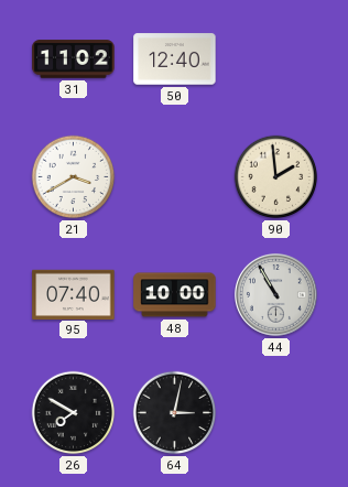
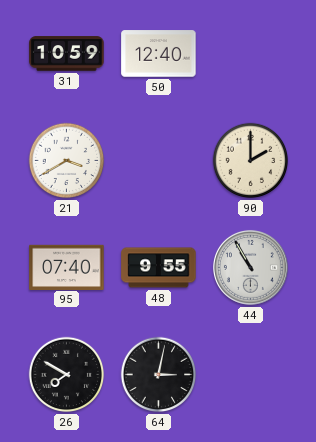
31: 11:02 -> 10:59
90: 1:59 -> 2:00
48: 10:00 -> 9:55
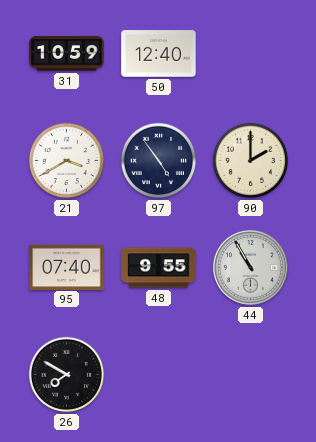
97: none -> 4:54
64: 3:02 -> none
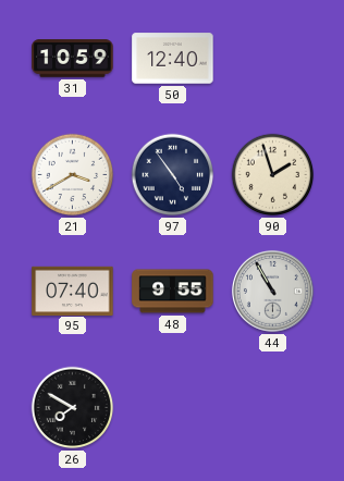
90: 2:00 -> 1:57
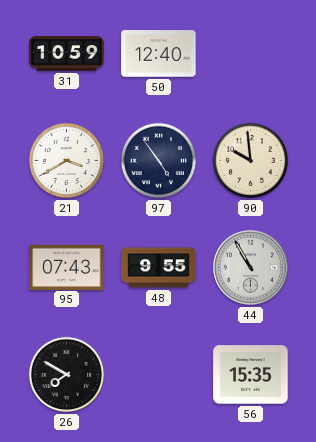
90: 1:57 -> 9:59
95: 07:40 -> 07:43
56: none -> 15:35
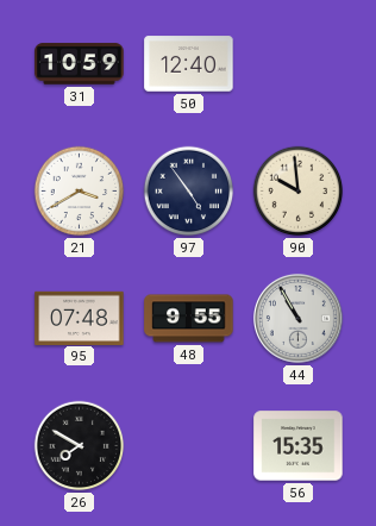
95: 07:43 -> 07:48
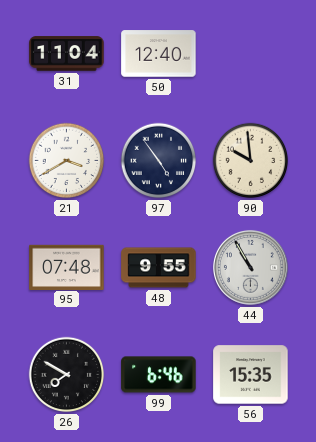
31: 10:59 -> 11:04
99: none -> 6:46
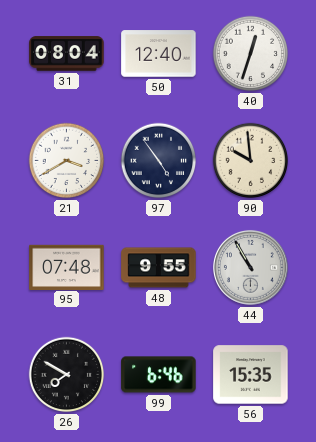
31: 11:04 -> 08:04
40: none -> 12:33
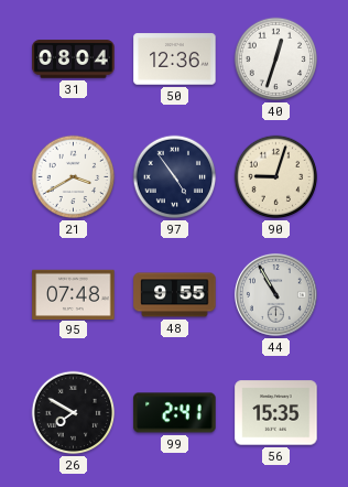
50: 12:40 -> 12:36
90: 9:59 -> 9:03
99: 6:46 -> 2:41
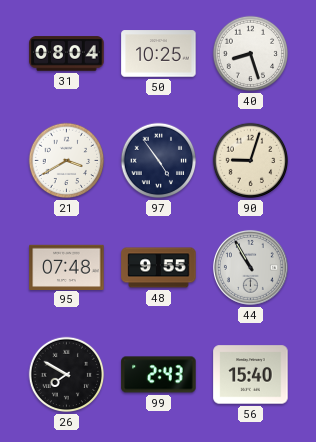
50: 12:36 -> 10:25
40: 12:33 -> 8:27
99: 2:41 -> 2:43
56: 15:35 -> 15:40
